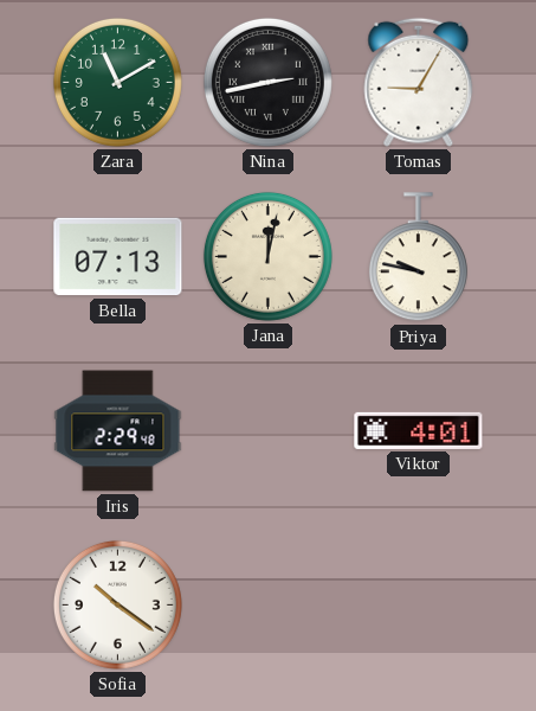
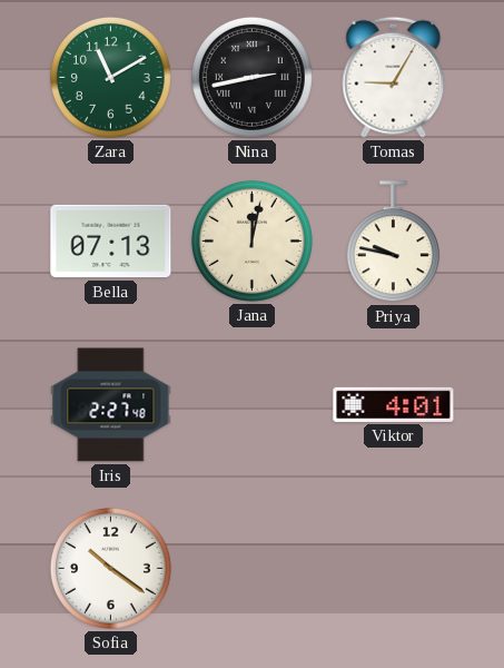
Iris: 2:29 -> 2:27
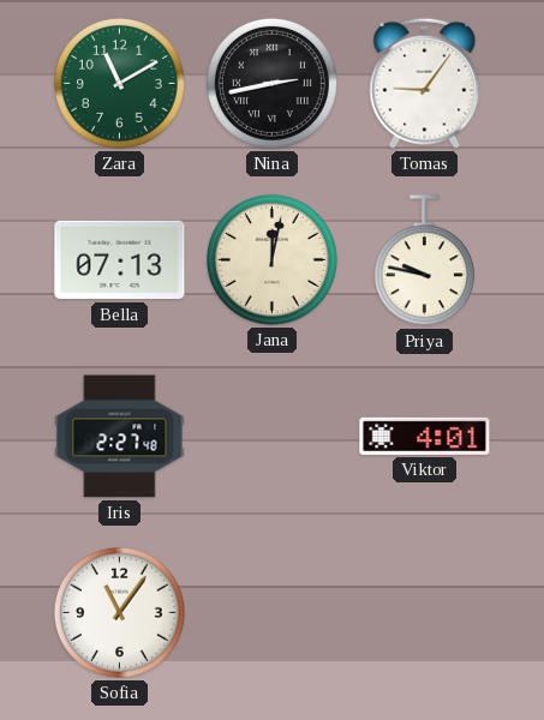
Tomas: 9:05 -> 9:06
Sofia: 10:21 -> 11:06
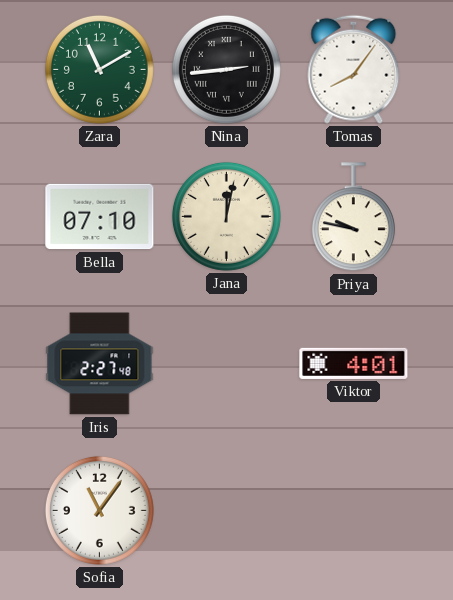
Nina: 2:43 -> 2:44
Tomas: 9:06 -> 8:06
Bella: 07:13 -> 07:10
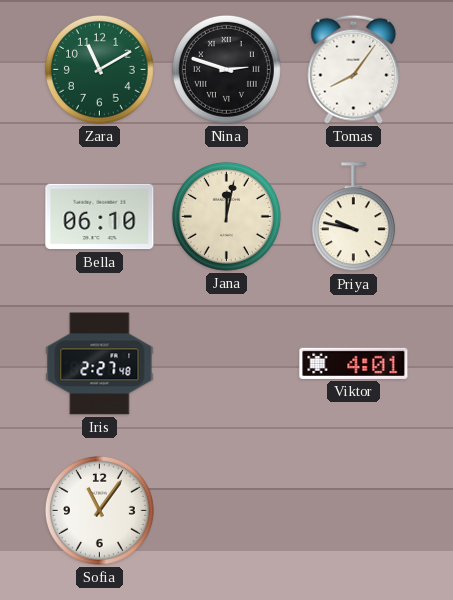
Nina: 2:44 -> 2:48
Bella: 07:10 -> 06:10
